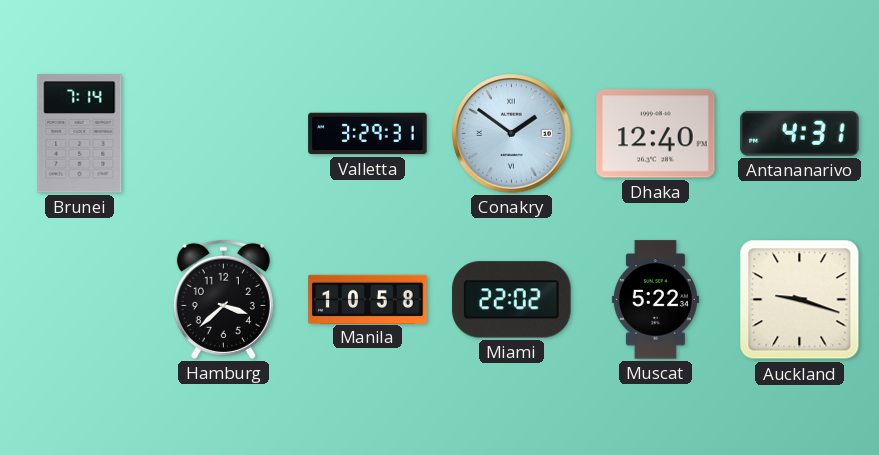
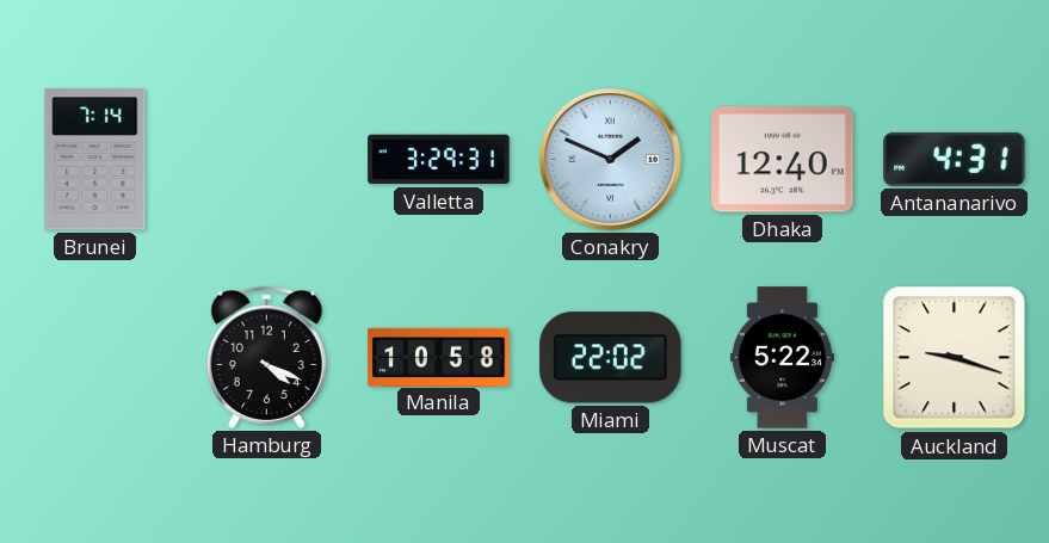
Conakry: 1:51 -> 1:49
Hamburg: 3:38 -> 4:19
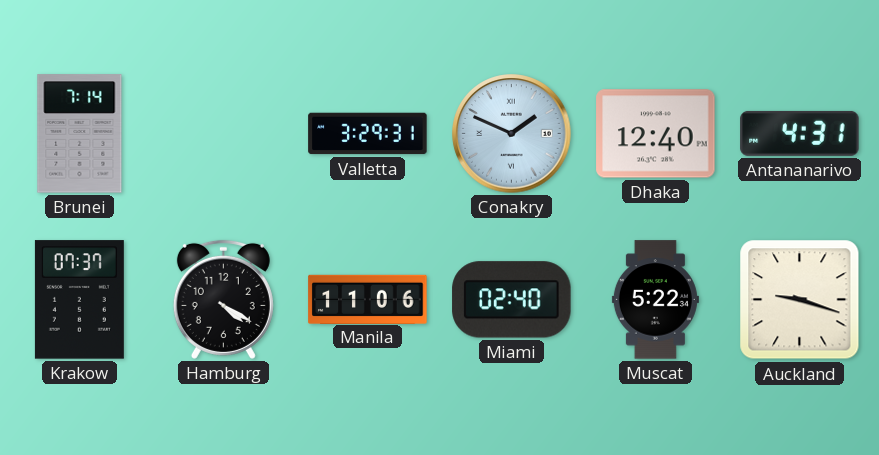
Krakow: none -> 07:37
Hamburg: 4:19 -> 4:20
Manila: 10:58 -> 11:06
Miami: 22:02 -> 02:40
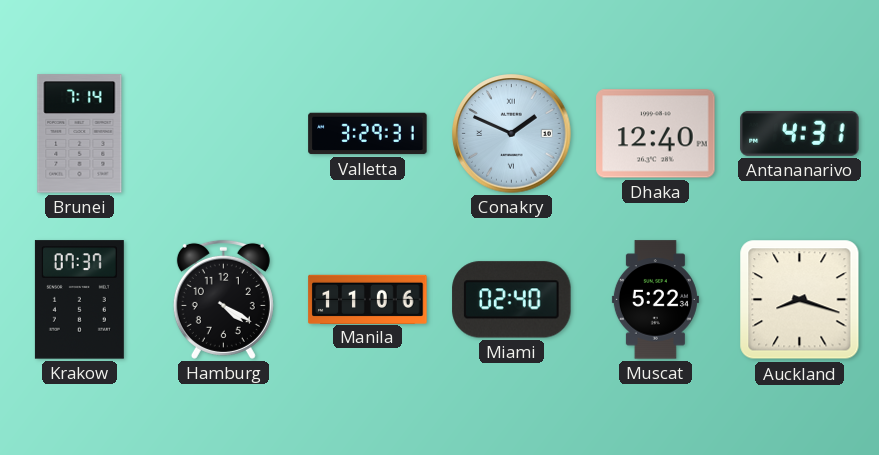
Auckland: 9:18 -> 8:18
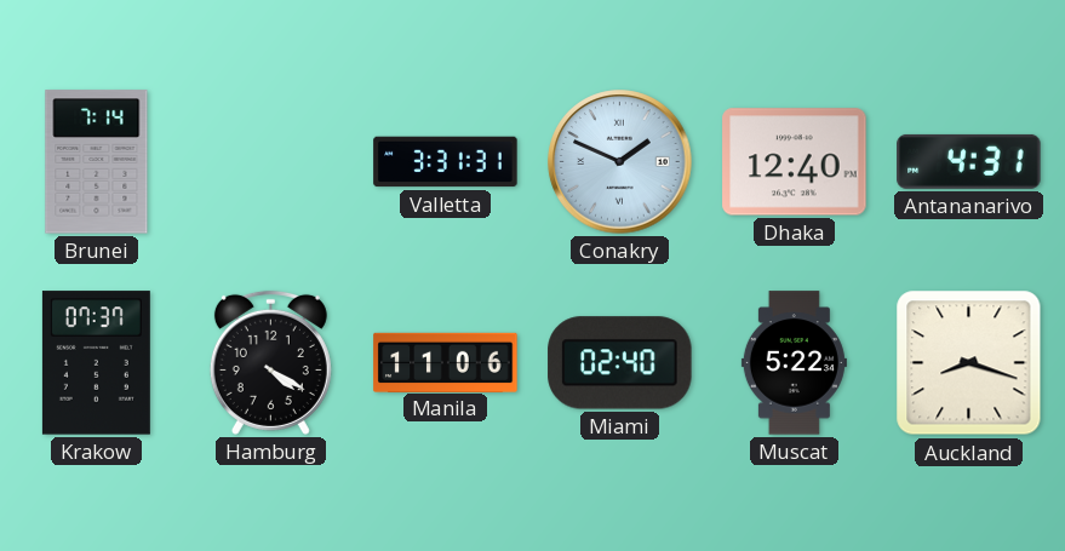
Valletta: 3:29 -> 3:31
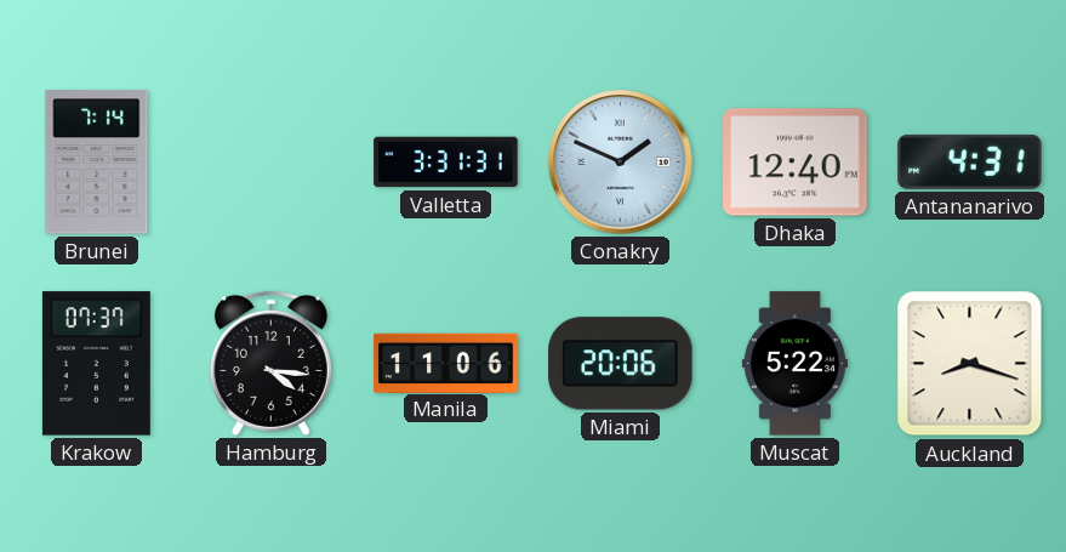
Hamburg: 4:20 -> 4:16
Miami: 02:40 -> 20:06
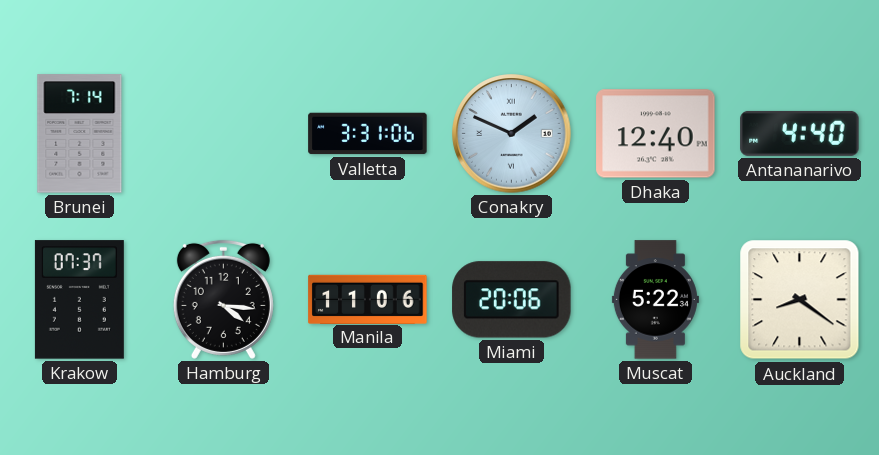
Valletta: 3:31:31 -> 3:31:06
Antananarivo: 4:31 -> 4:40
Auckland: 8:18 -> 8:21
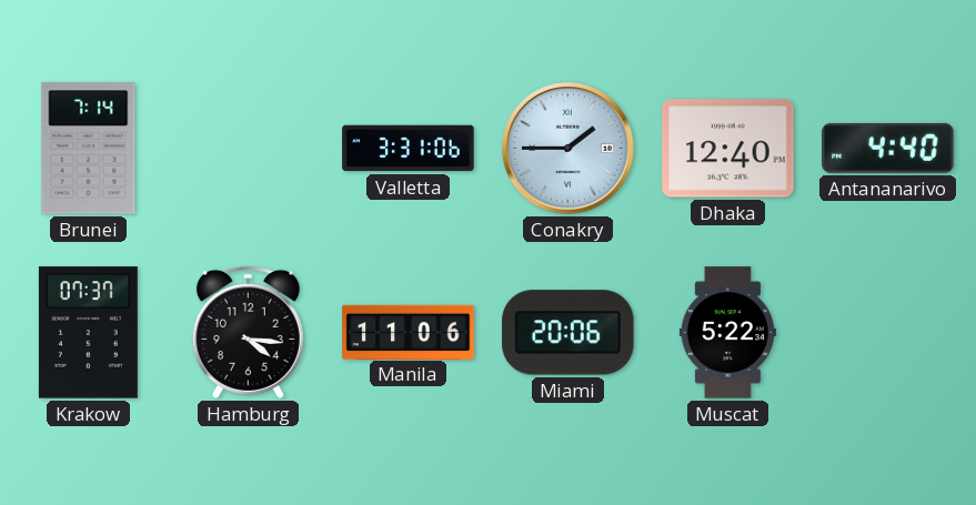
Conakry: 1:49 -> 1:45
Auckland: 8:21 -> none
